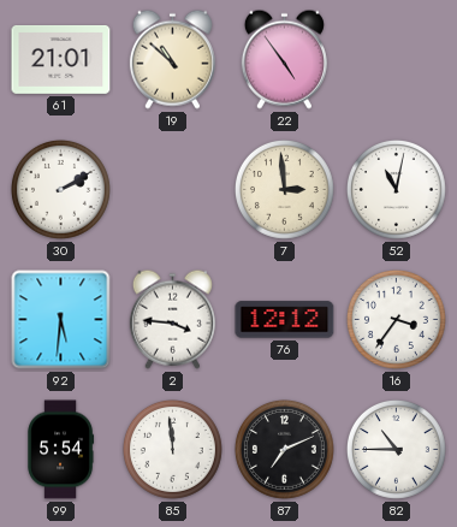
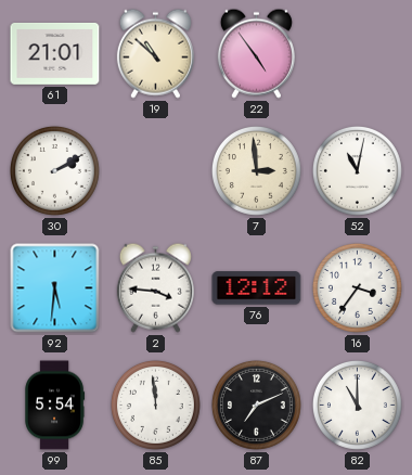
82: 10:45 -> 11:00
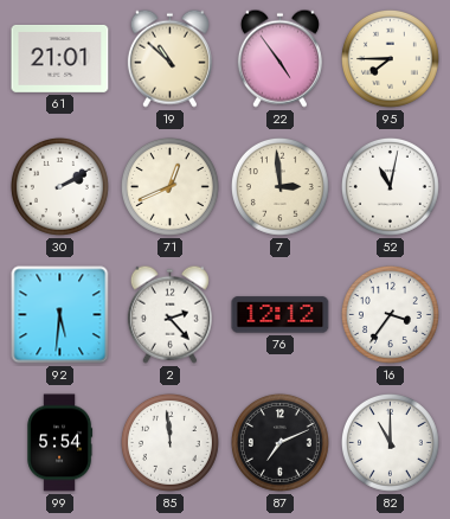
95: none -> 7:45
71: none -> 12:41
2: 3:46 -> 2:23
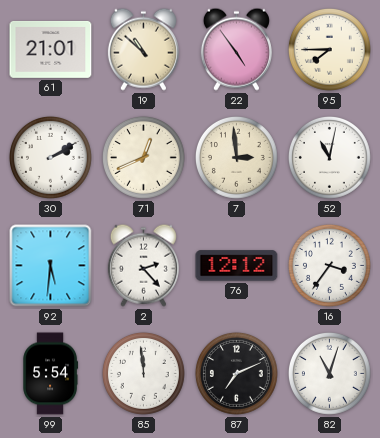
82: 11:00 -> 11:03
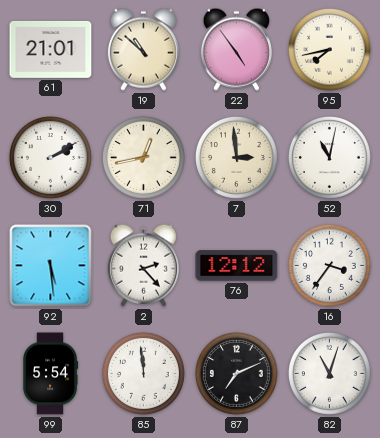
95: 7:45 -> 7:43
71: 12:41 -> 12:43
92: 5:31 -> 5:29
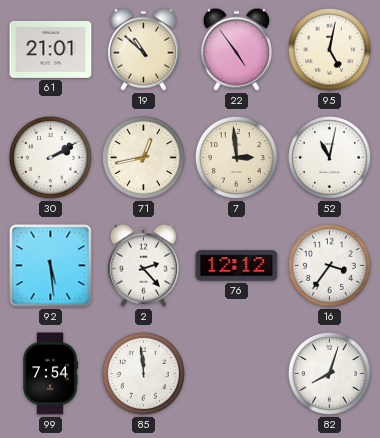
95: 7:43 -> 5:02
99: 5:54 -> 7:54
87: 7:11 -> none
82: 11:03 -> 8:03
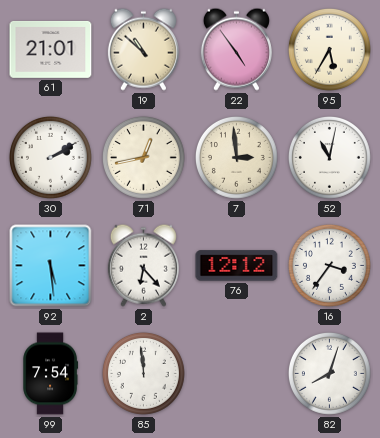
95: 5:02 -> 5:35
2: 2:23 -> 6:23
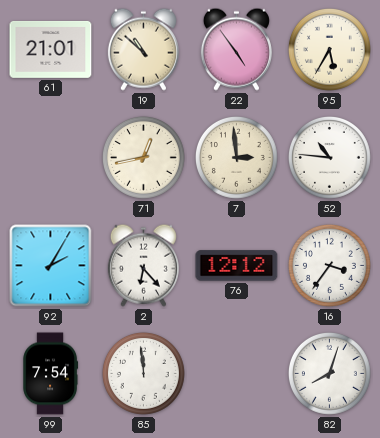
30: 2:10 -> none
52: 11:02 -> 10:46
92: 5:29 -> 2:05
